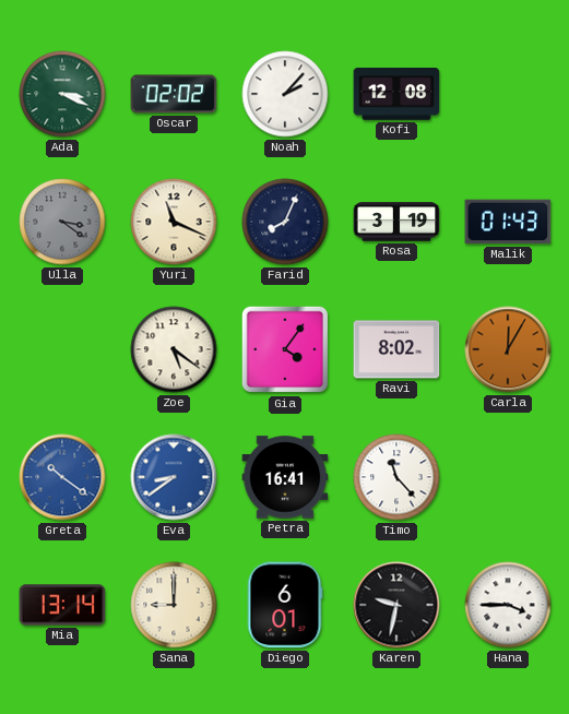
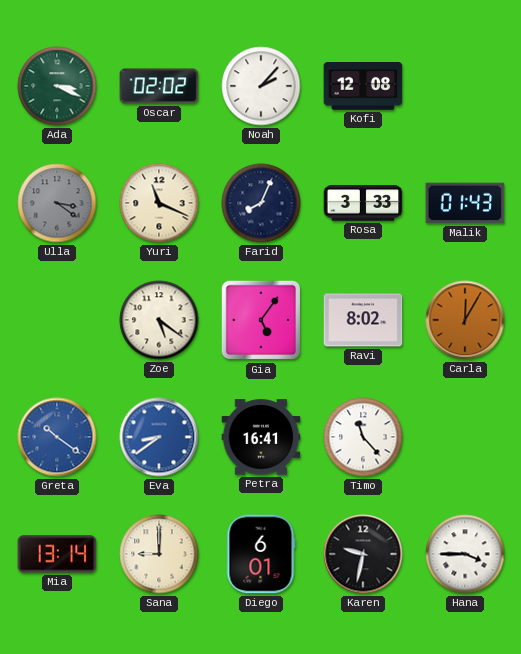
Rosa: 3:19 -> 3:33
Gia: 4:06 -> 5:06
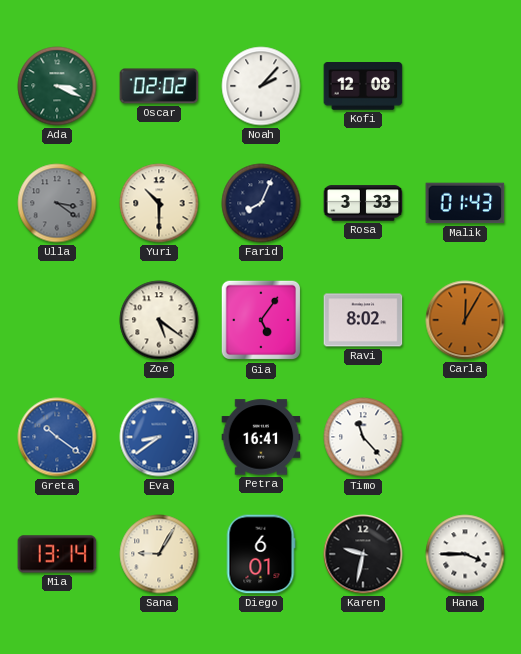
Yuri: 11:19 -> 10:30
Sana: 9:00 -> 9:05
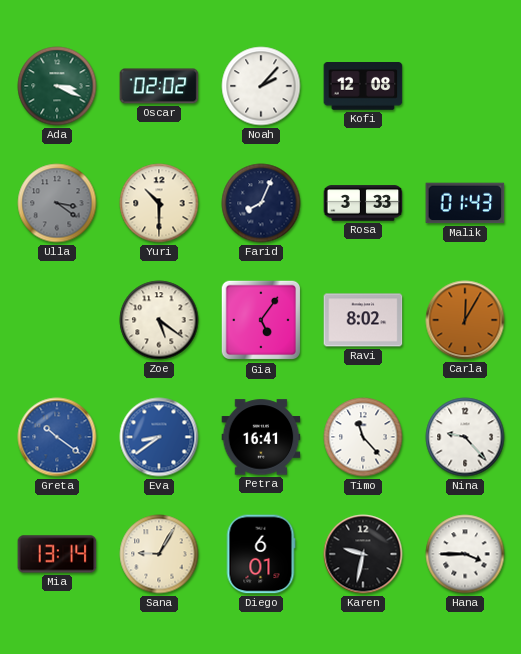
Nina: none -> 9:23
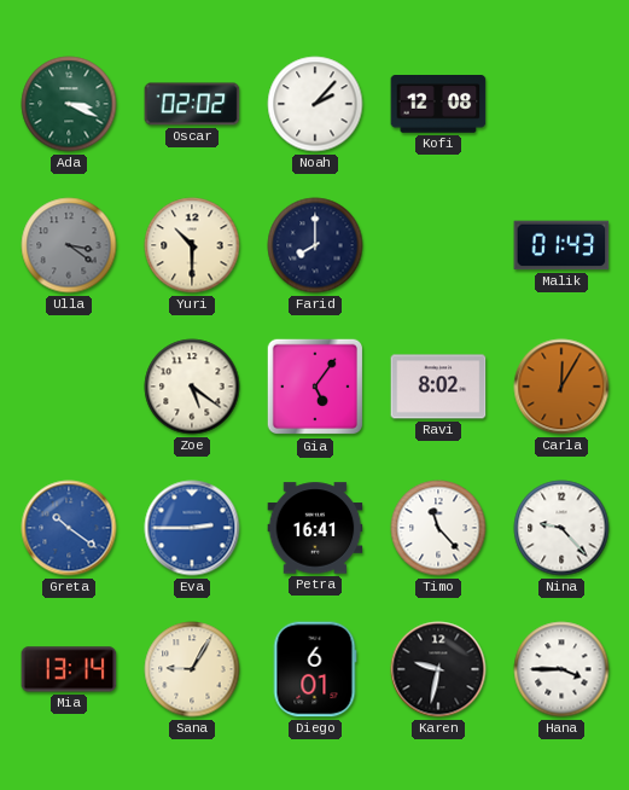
Farid: 8:04 -> 8:00
Rosa: 3:33 -> none
Eva: 8:39 -> 2:45
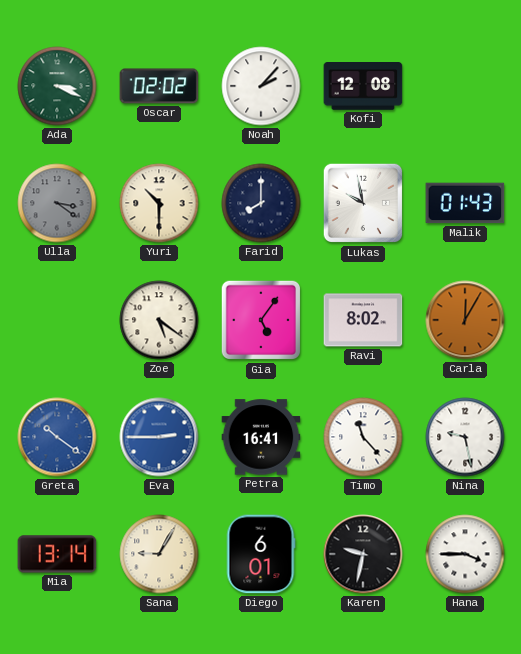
Lukas: none -> 9:58
Nina: 9:23 -> 9:28
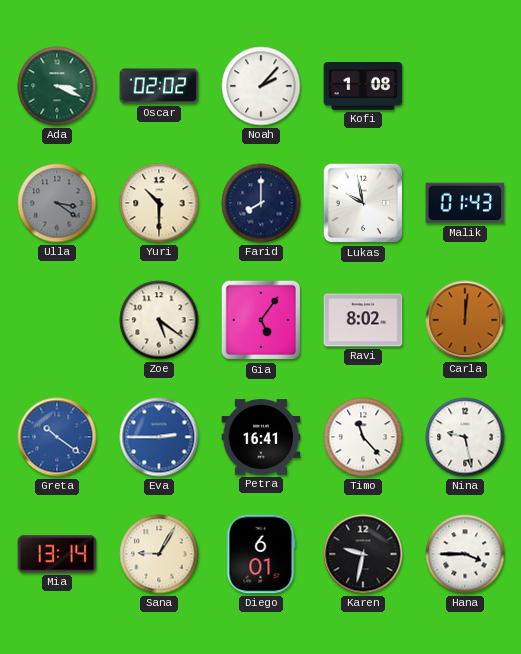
Kofi: 12:08 -> 1:08
Carla: 12:05 -> 12:01
